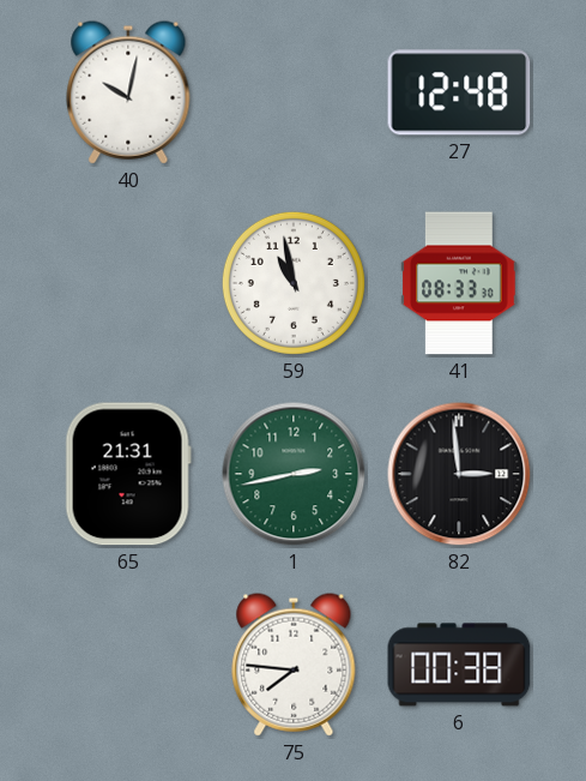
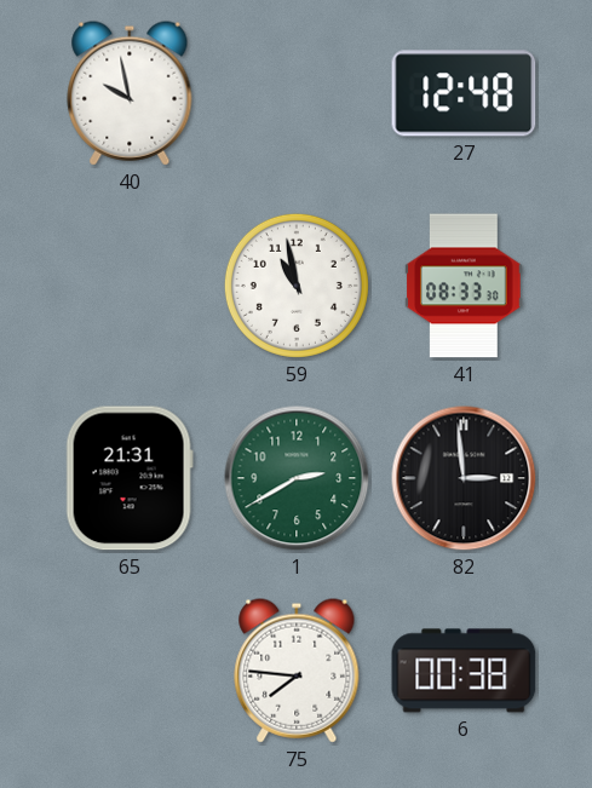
40: 10:02 -> 9:58
1: 2:43 -> 2:40
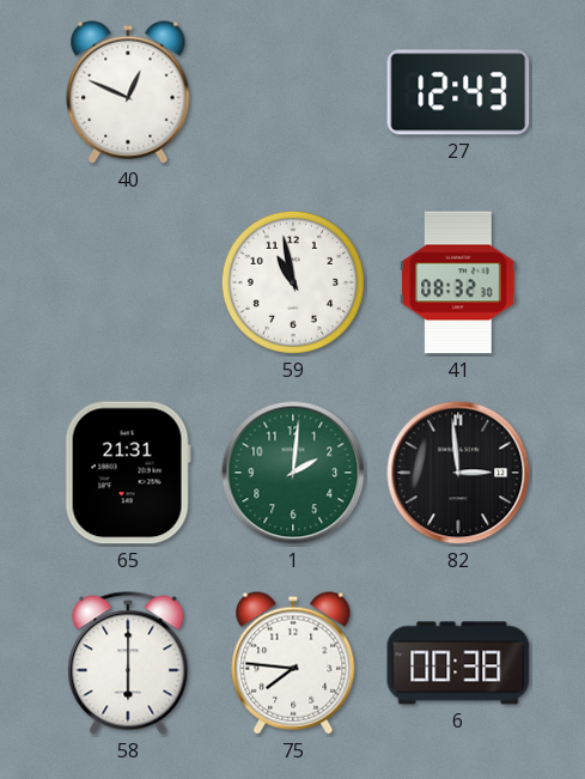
40: 9:58 -> 12:49
27: 12:48 -> 12:43
41: 08:33 -> 08:32
1: 2:40 -> 2:01
58: none -> 6:00
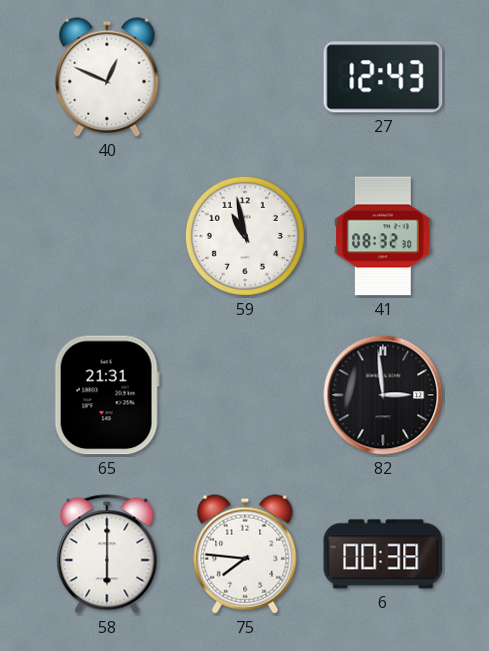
1: 2:01 -> none
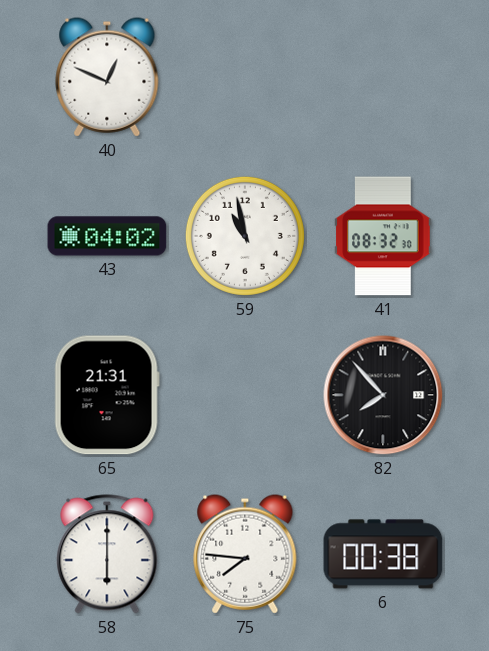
27: 12:43 -> none
43: none -> 04:02
82: 2:59 -> 7:53
